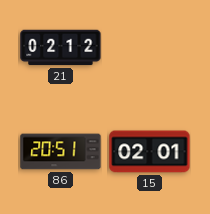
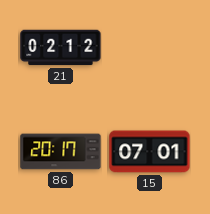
86: 20:51 -> 20:17
15: 02:01 -> 07:01
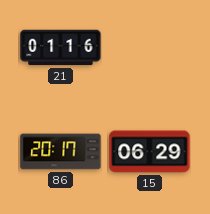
21: 02:12 -> 01:16
15: 07:01 -> 06:29
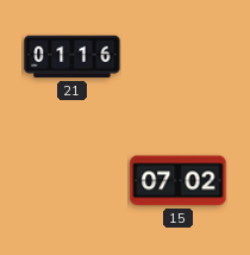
86: 20:17 -> none
15: 06:29 -> 07:02
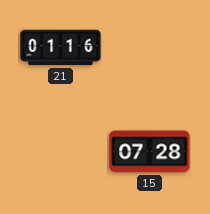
15: 07:02 -> 07:28
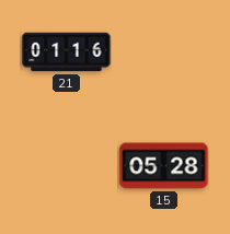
15: 07:28 -> 05:28
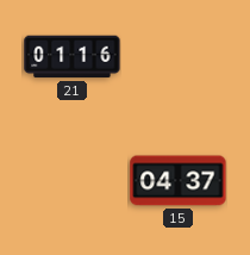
15: 05:28 -> 04:37
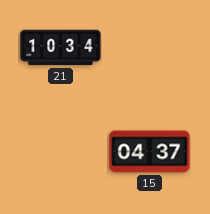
21: 01:16 -> 10:34
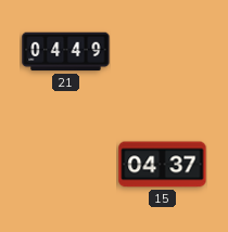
21: 10:34 -> 04:49
